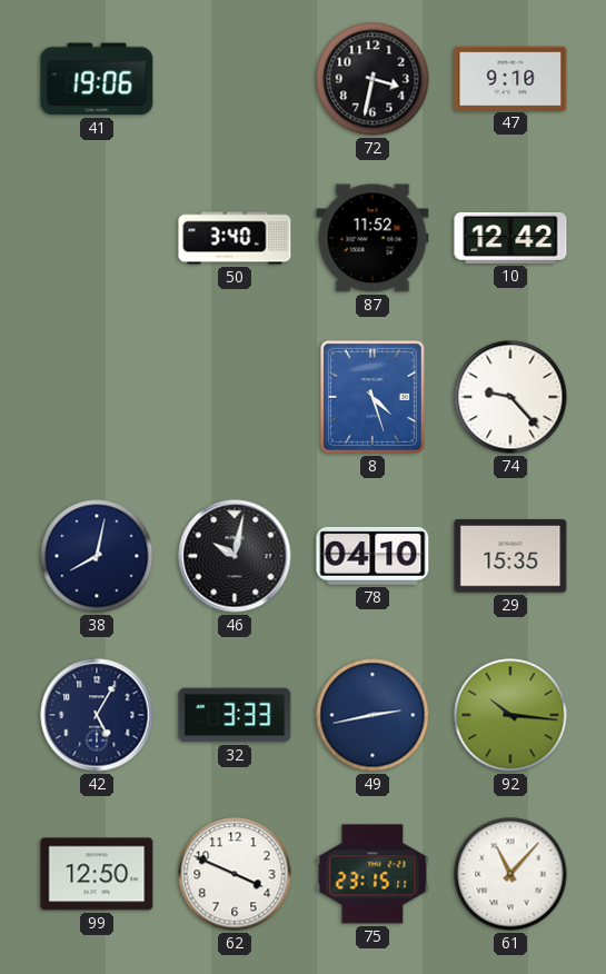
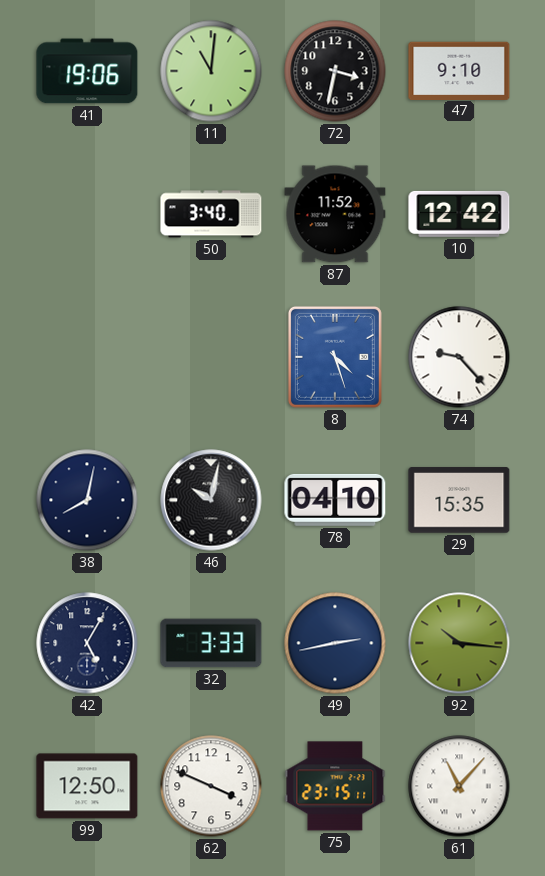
11: none -> 11:01
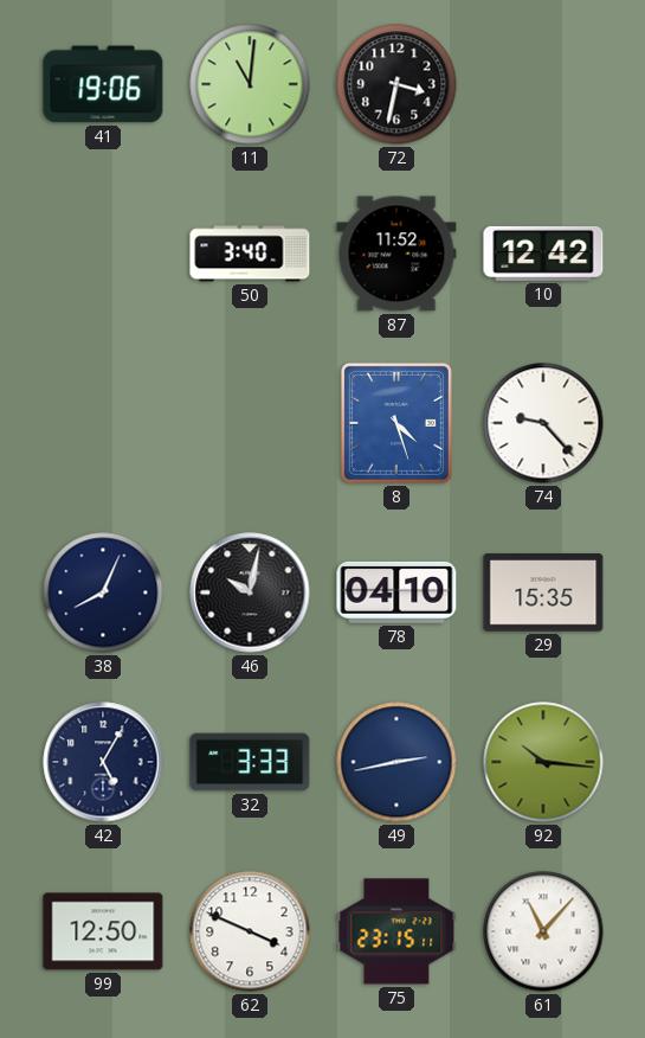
47: 9:10 -> none
38: 8:02 -> 8:04
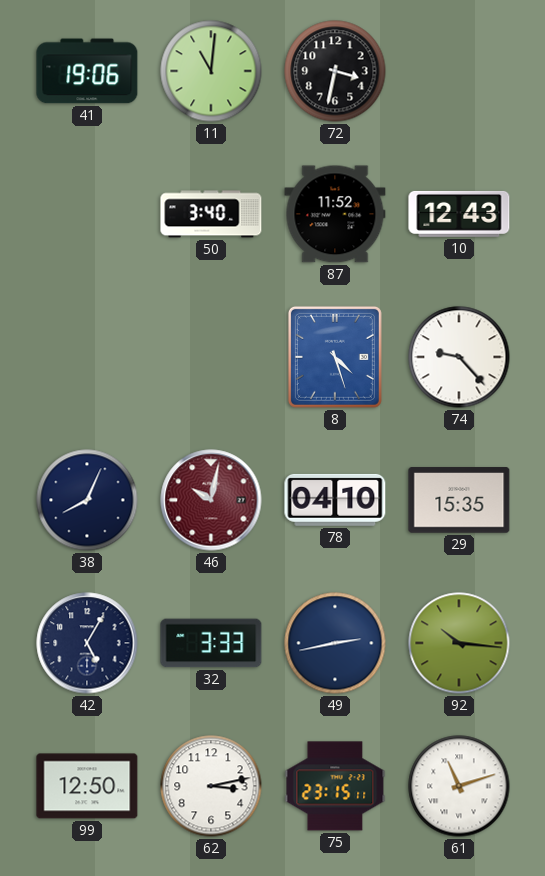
10: 12:42 -> 12:43
46 dial: black -> burgundy
62: 3:49 -> 3:13
61: 11:07 -> 11:12
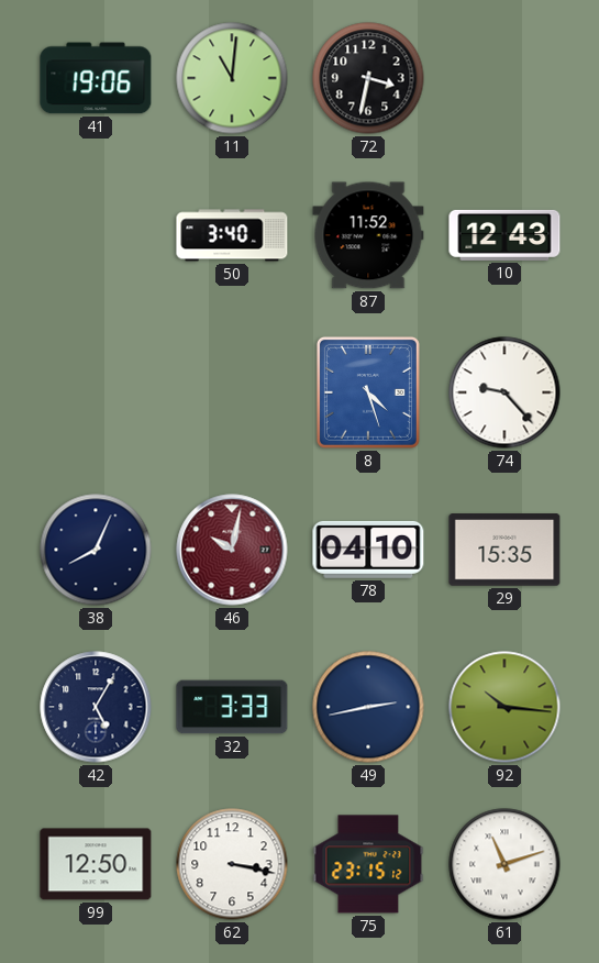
62: 3:13 -> 3:17
75: 23:15:11 -> 23:15:12
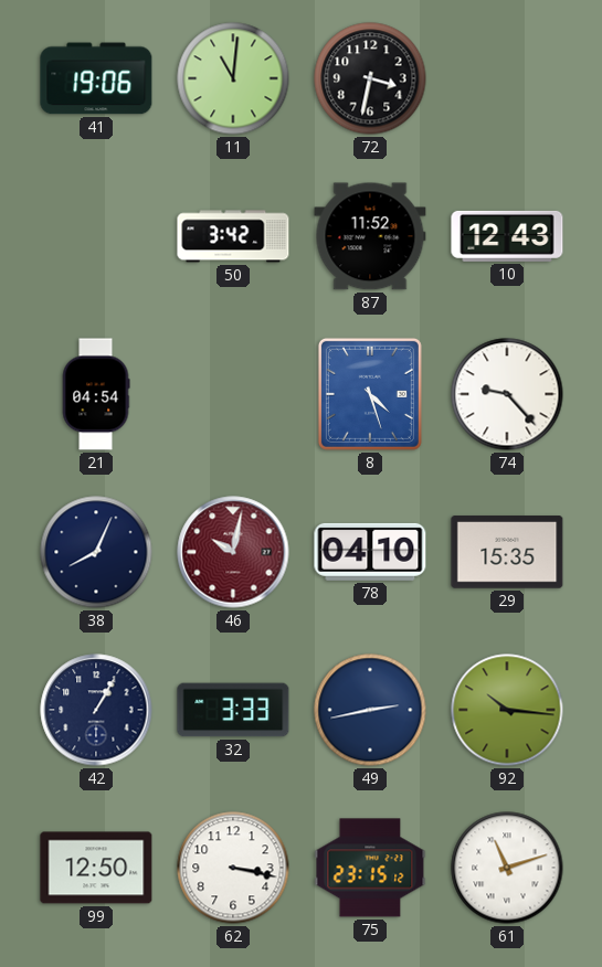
50: 3:40 -> 3:42
21: none -> 04:54
42: 5:05 -> 1:05
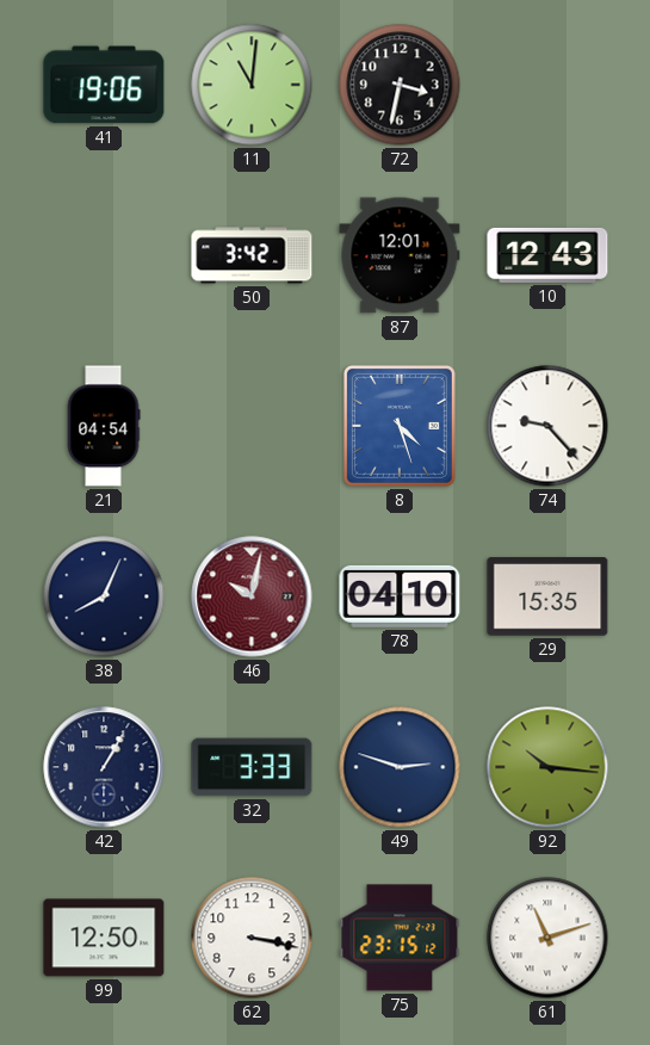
87: 11:52 -> 12:01
49: 2:43 -> 2:48
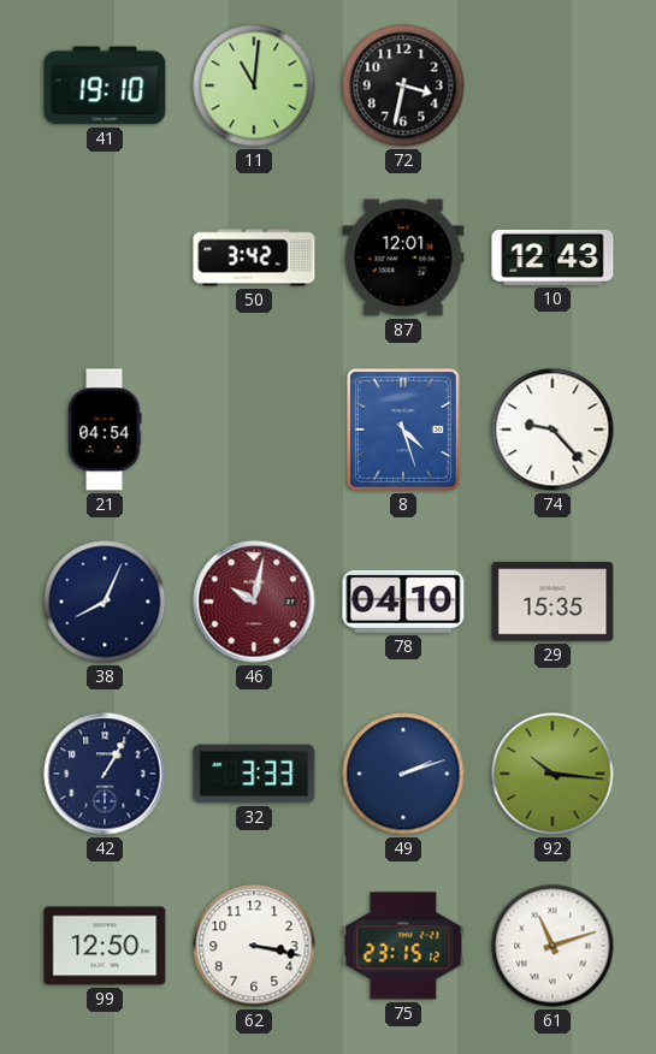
41: 19:06 -> 19:10
49: 2:48 -> 2:12
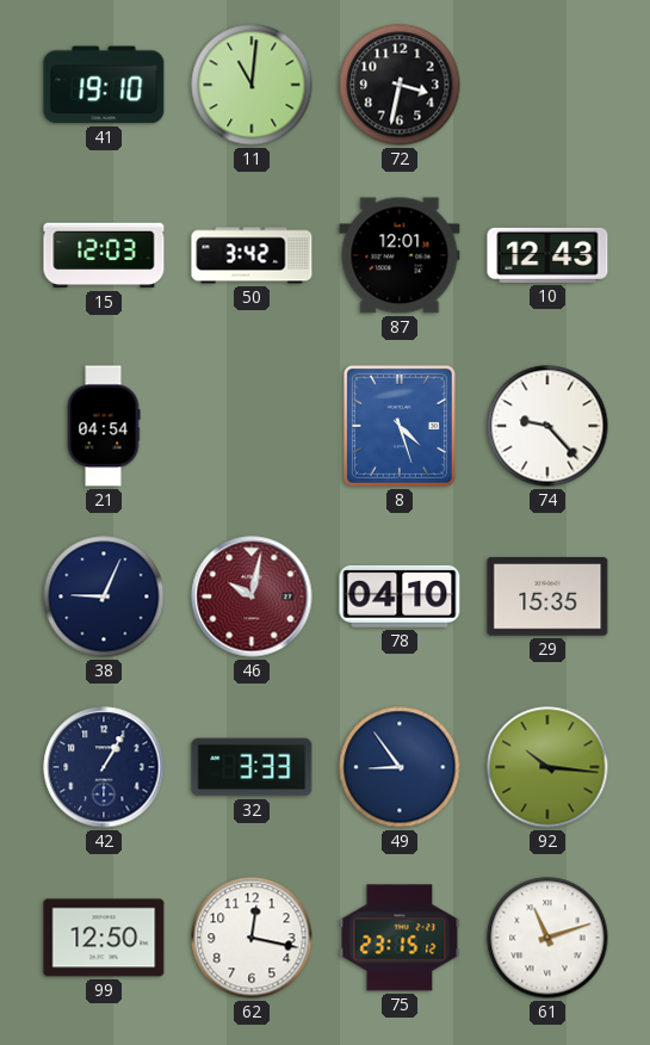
15: none -> 12:03
38: 8:04 -> 9:04
49: 2:12 -> 8:54
62: 3:17 -> 12:17
